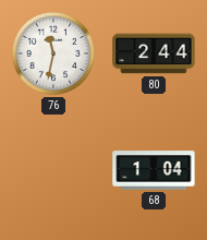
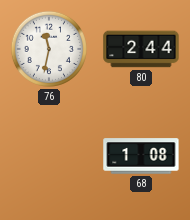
68: 1:04 -> 1:08
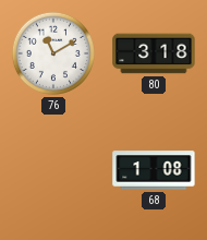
76: 11:32 -> 11:10
80: 2:44 -> 3:18
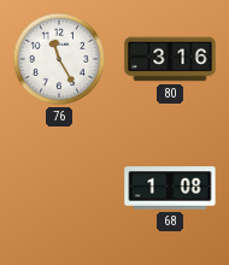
76: 11:10 -> 11:25
80: 3:18 -> 3:16
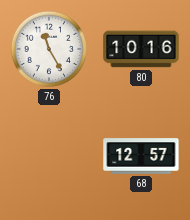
80: 3:16 -> 10:16
68: 1:08 -> 12:57
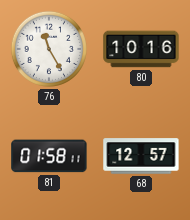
81: none -> 01:58
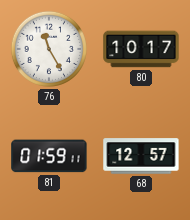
80: 10:16 -> 10:17
81: 01:58 -> 01:59
